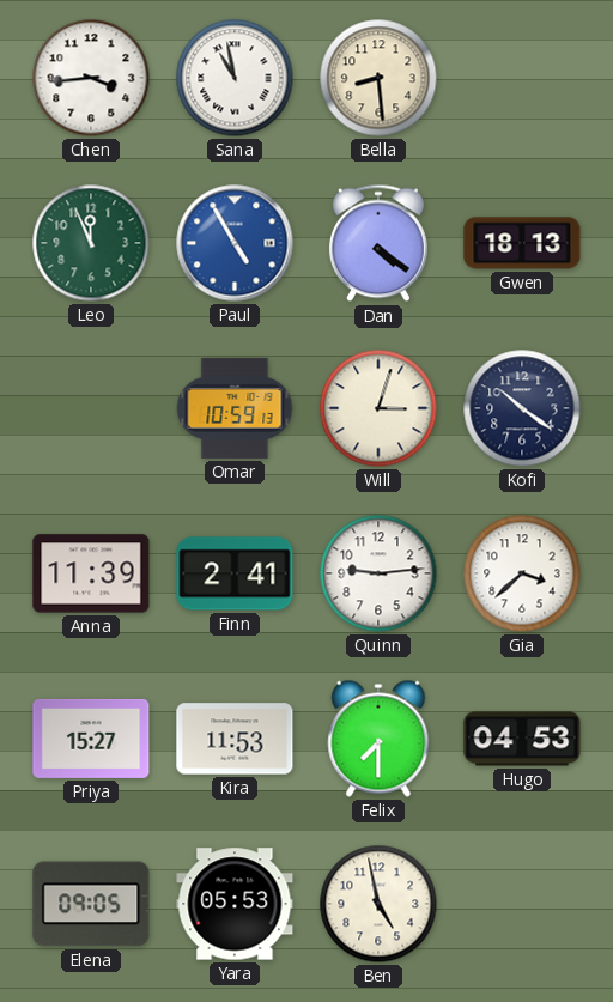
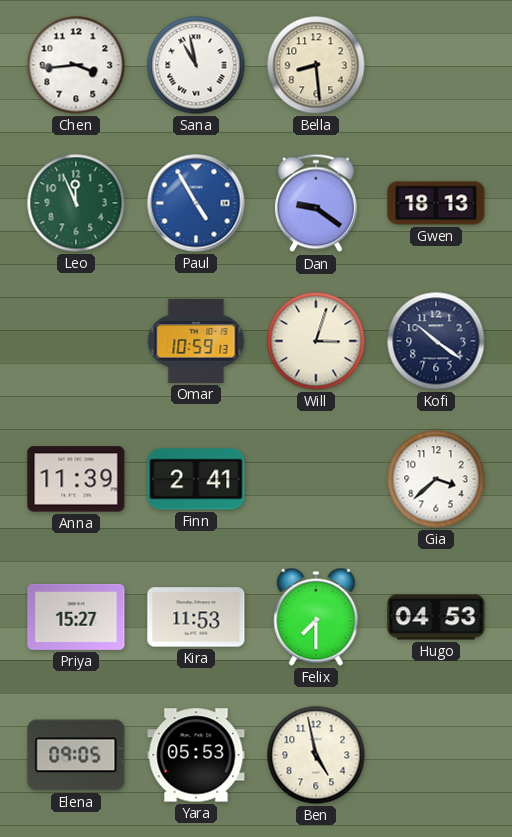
Dan: 4:21 -> 9:21
Quinn: 9:14 -> none
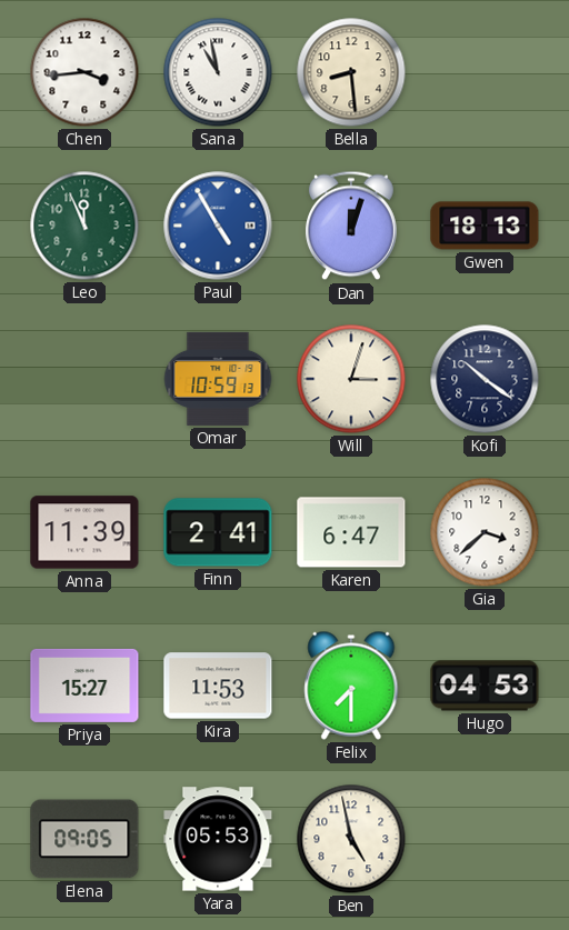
Dan: 9:21 -> 12:03
Karen: none -> 6:47
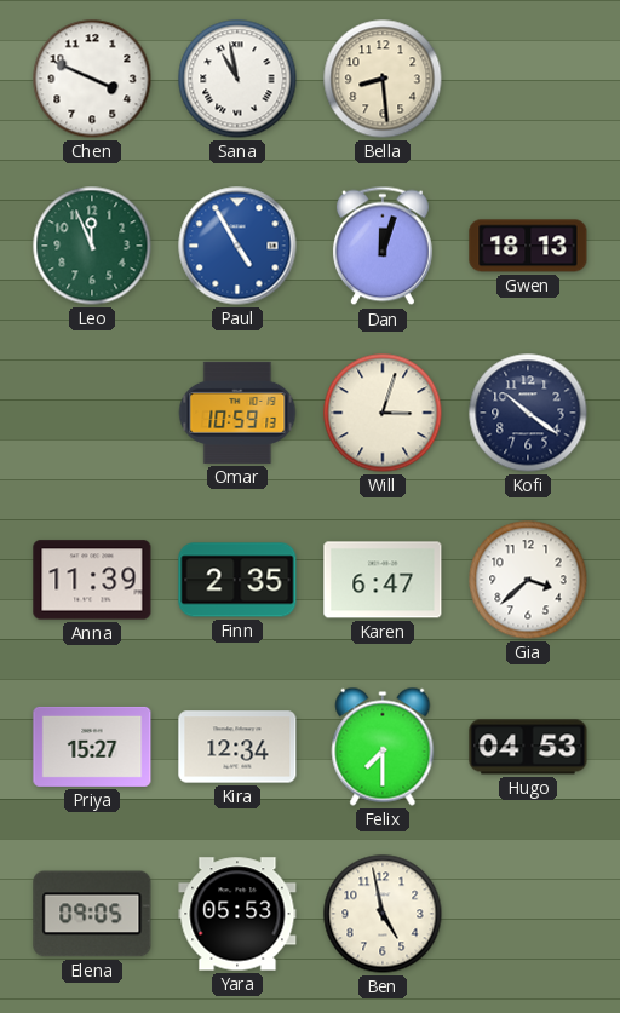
Chen: 3:44 -> 3:49
Finn: 2:41 -> 2:35
Kira: 11:53 -> 12:34
